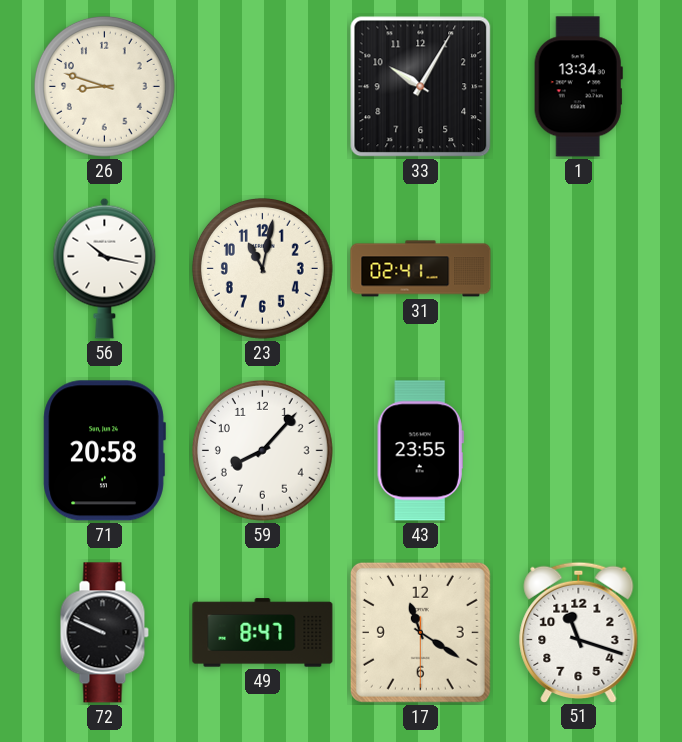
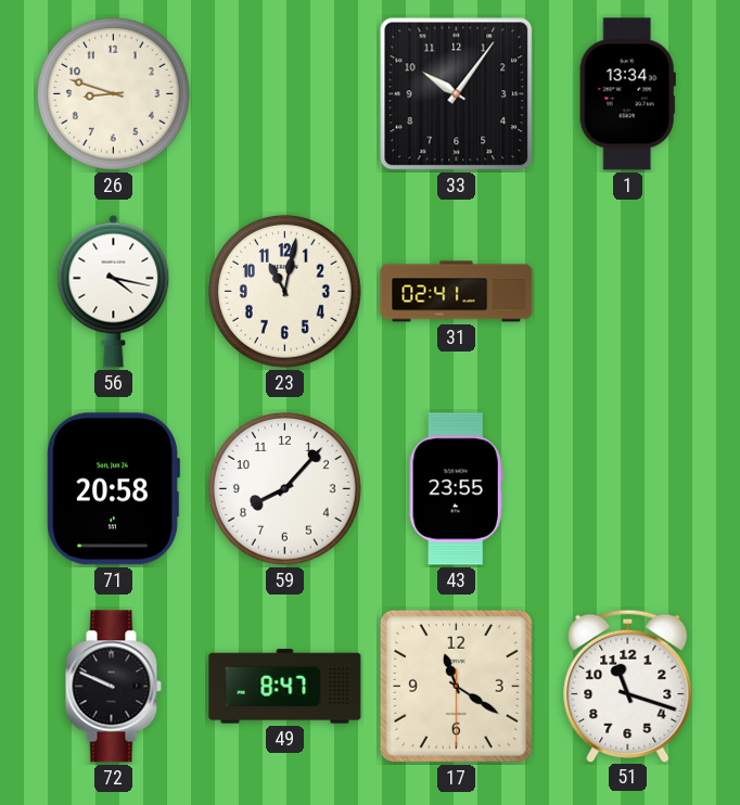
33: 10:05 -> 10:06
56: 10:17 -> 4:17
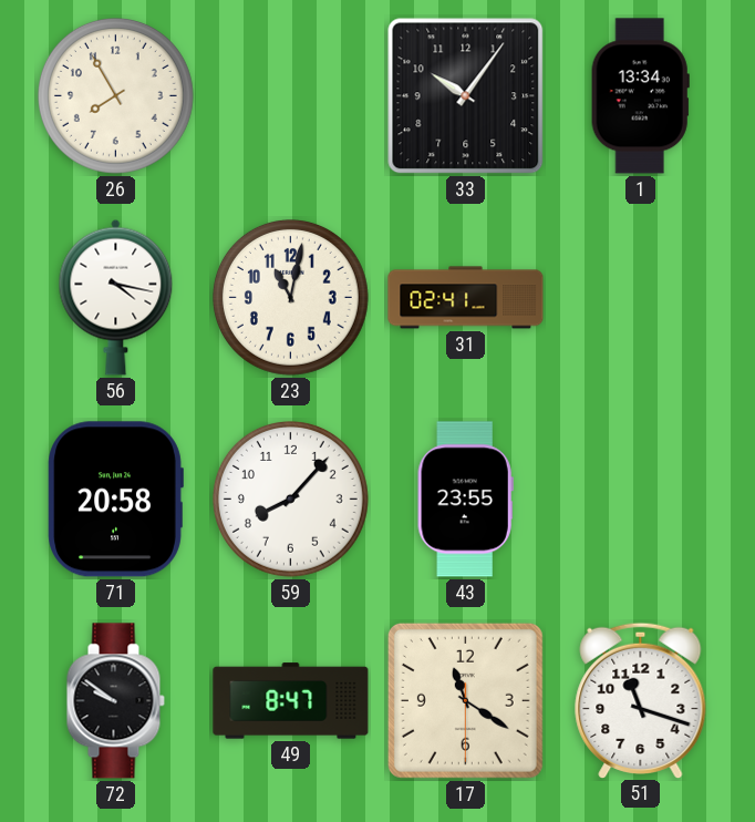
26: 8:48 -> 7:55
72: 9:49 -> 9:51
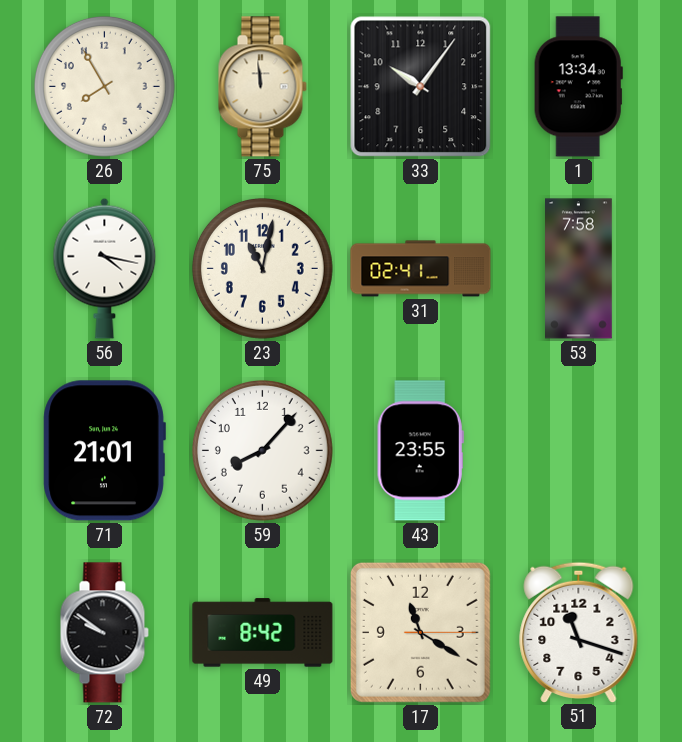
75: none -> 11:59
53: none -> 7:58
71: 20:58 -> 21:01
49: 8:47 -> 8:42
17: 11:20:30 -> 11:20:15
